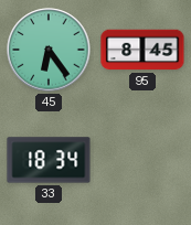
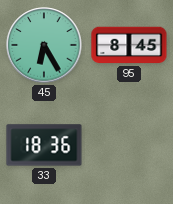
45: 6:24 -> 6:25
33: 18:34 -> 18:36
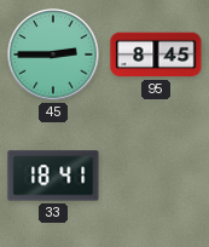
45: 6:25 -> 2:45
33: 18:36 -> 18:41
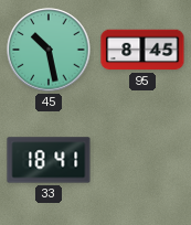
45: 2:45 -> 10:28
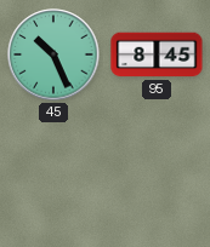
45: 10:28 -> 10:26
33: 18:41 -> none
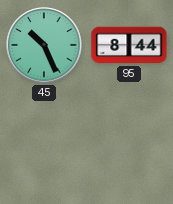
95: 8:45 -> 8:44
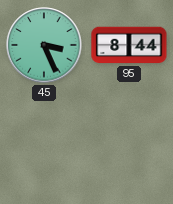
45: 10:26 -> 3:26
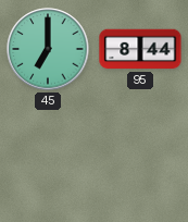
45: 3:26 -> 7:00
